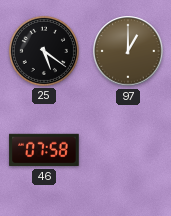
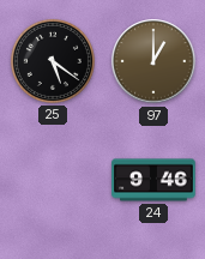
46: 07:58 -> none
24: none -> 9:46
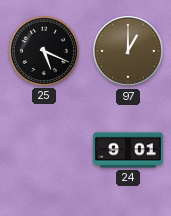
25: 5:21 -> 5:19
24: 9:46 -> 9:01
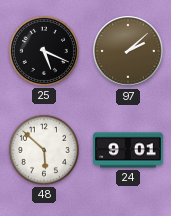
97: 1:00 -> 2:08
48: none -> 5:52
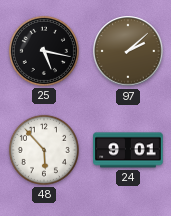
25: 5:19 -> 5:17
48: 5:52 -> 5:53
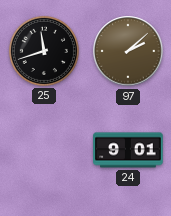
25: 5:17 -> 11:42
48: 5:53 -> none
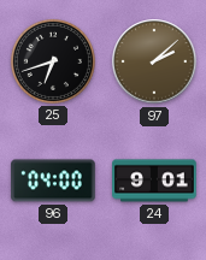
25: 11:42 -> 6:42
96: none -> 04:00
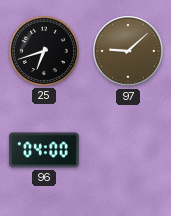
97: 2:08 -> 9:08
24: 9:01 -> none
